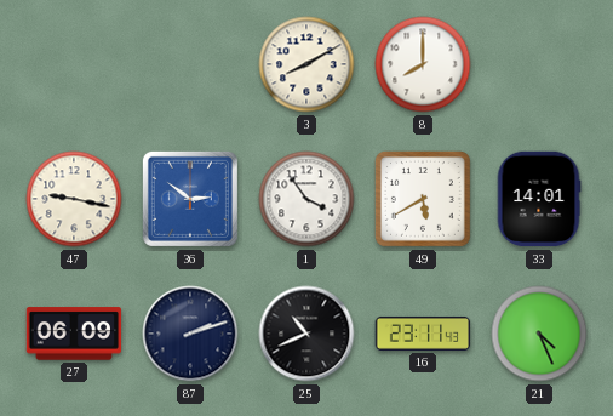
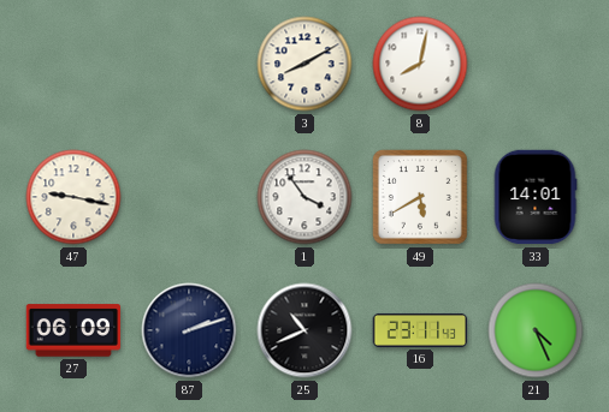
8: 8:00 -> 8:02
36: 2:51 -> none
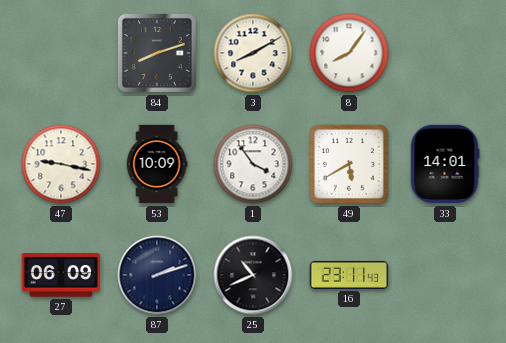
84: none -> 8:12
8: 8:02 -> 8:06
53: none -> 10:09
21: 4:26 -> none
